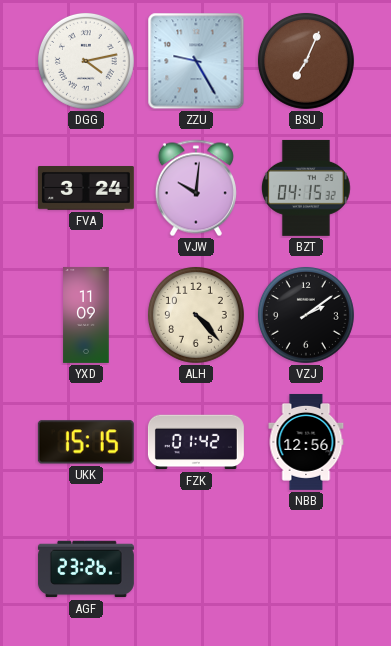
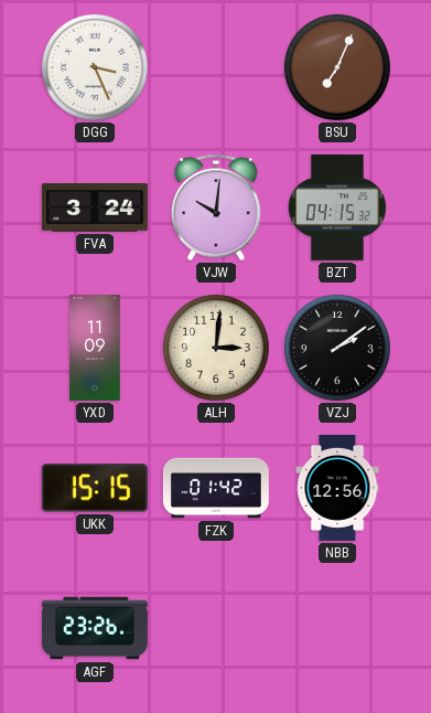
DGG: 4:13 -> 3:26
ZZU: 9:25 -> none
ALH: 4:23 -> 3:01
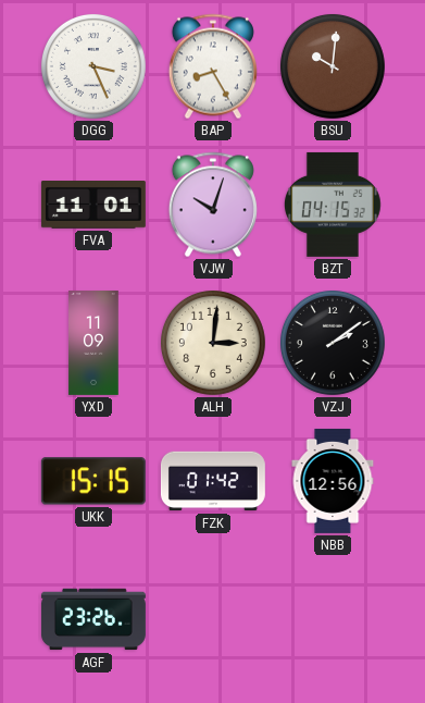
BAP: none -> 8:25
BSU: 7:04 -> 10:01
FVA: 3:24 -> 11:01
VJW: 10:01 -> 10:03
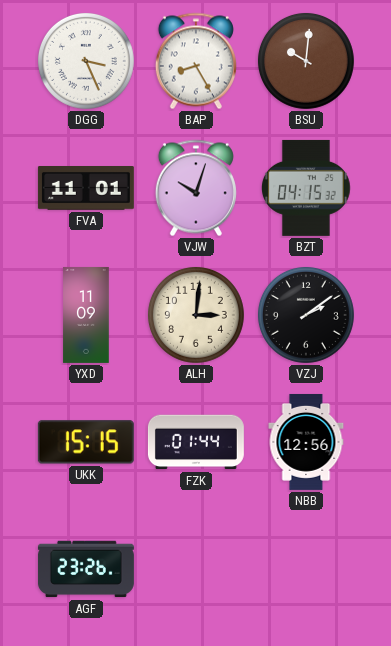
FZK: 01:42 -> 01:44
